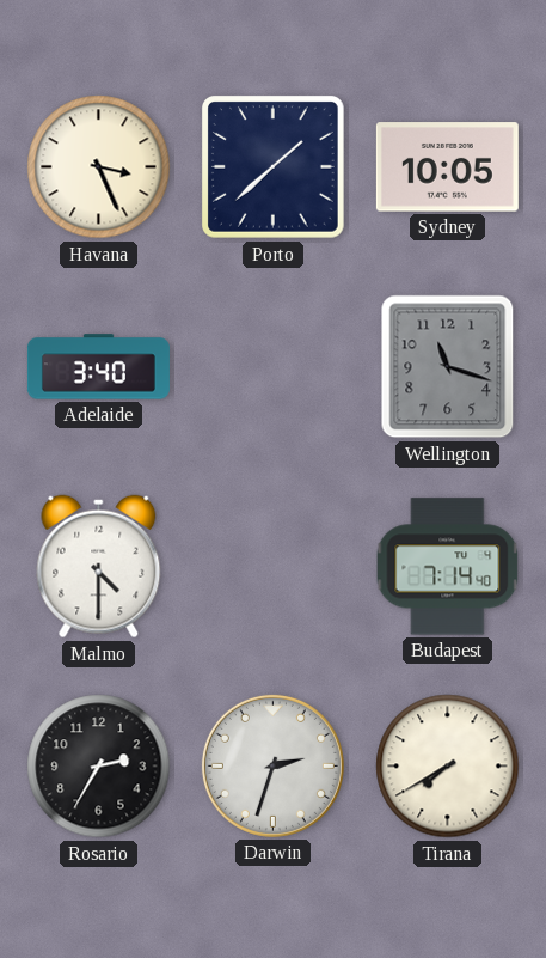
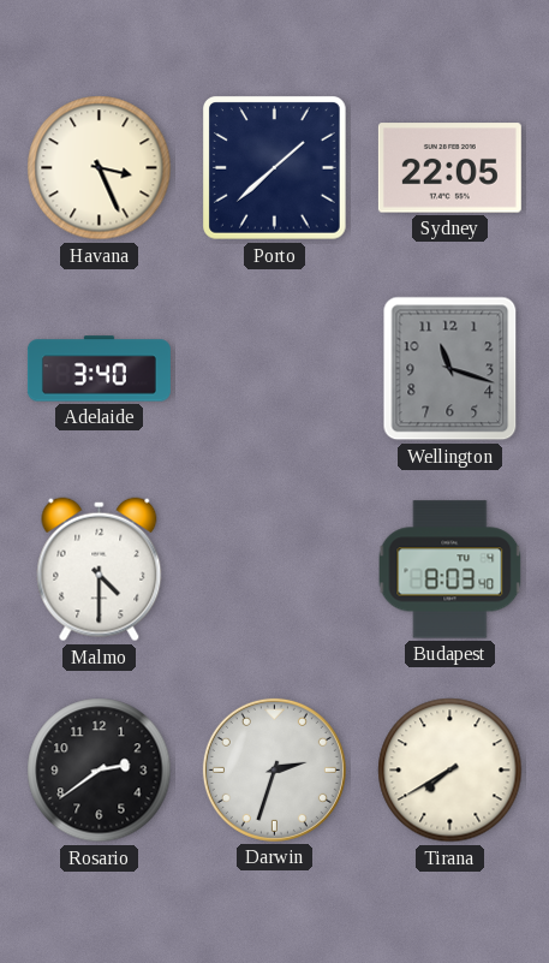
Sydney: 10:05 -> 22:05
Budapest: 7:14 -> 8:03
Rosario: 2:35 -> 2:39
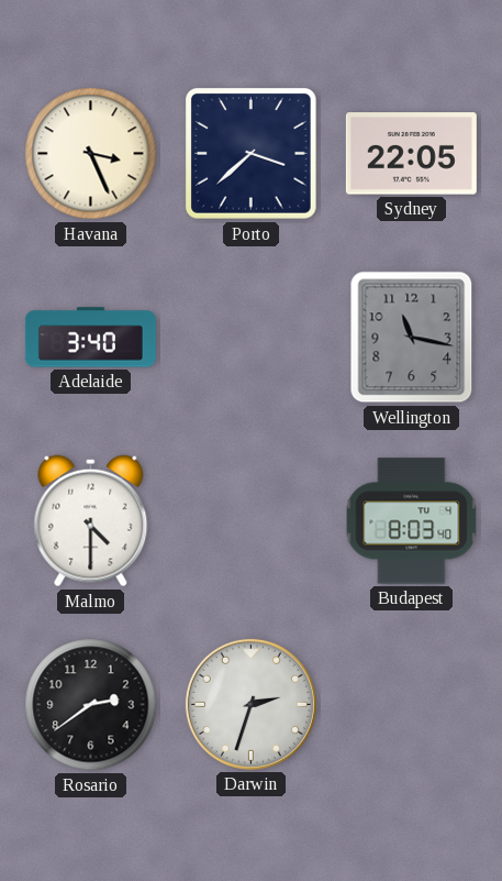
Porto: 1:38 -> 3:38
Wellington: 11:18 -> 11:17
Tirana: 7:40 -> none
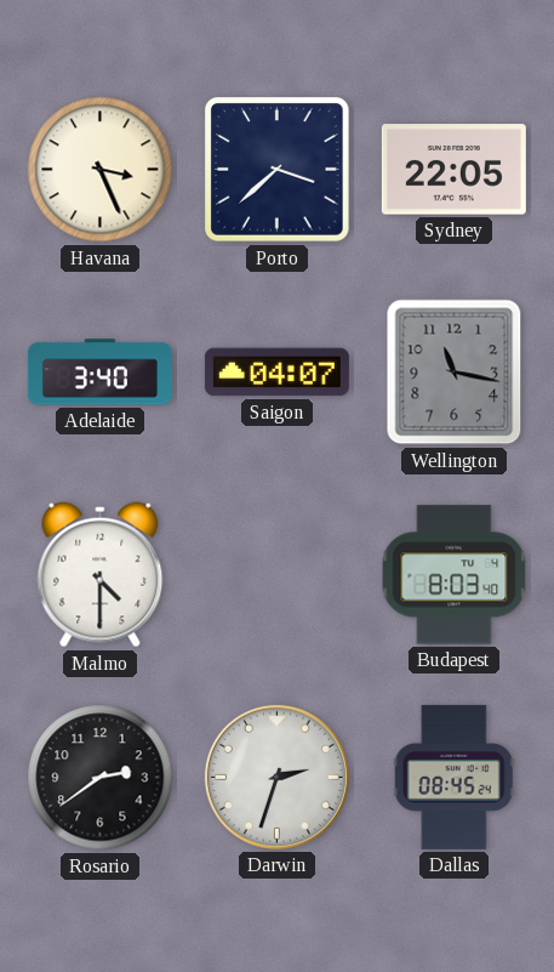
Saigon: none -> 04:07
Dallas: none -> 08:45
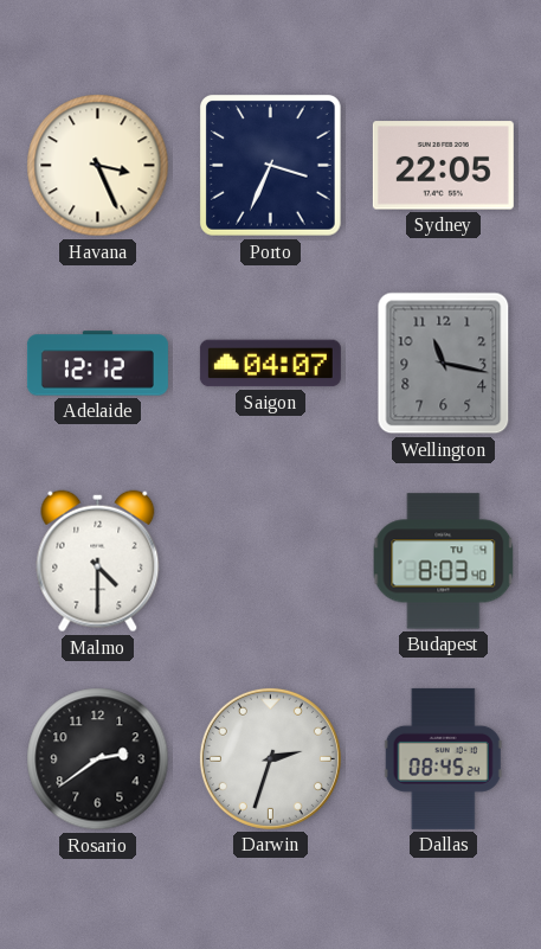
Porto: 3:38 -> 3:34
Adelaide: 3:40 -> 12:12
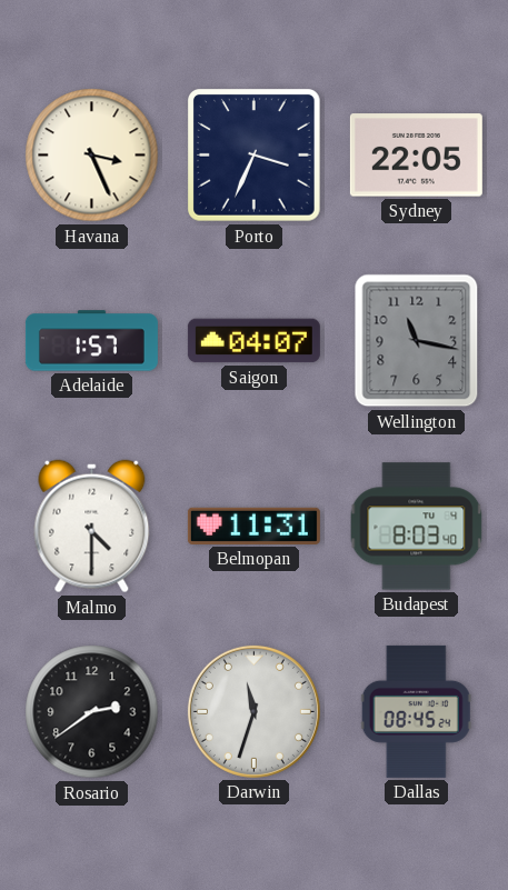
Adelaide: 12:12 -> 1:57
Belmopan: none -> 11:31
Darwin: 2:33 -> 11:33
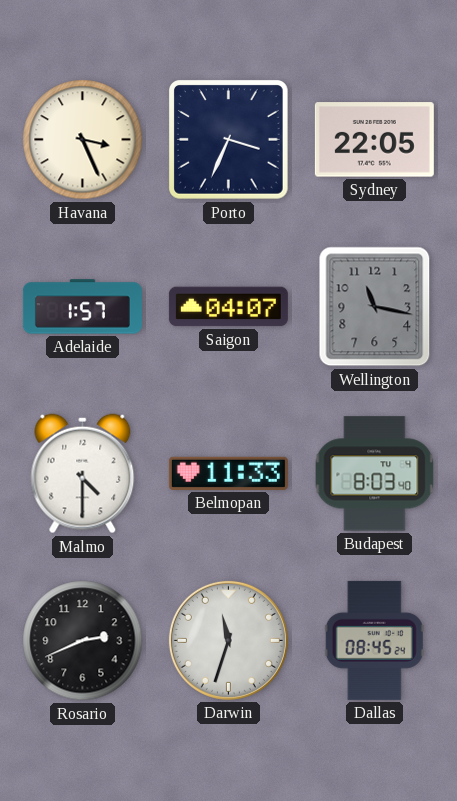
Belmopan: 11:31 -> 11:33
Rosario: 2:39 -> 2:41
